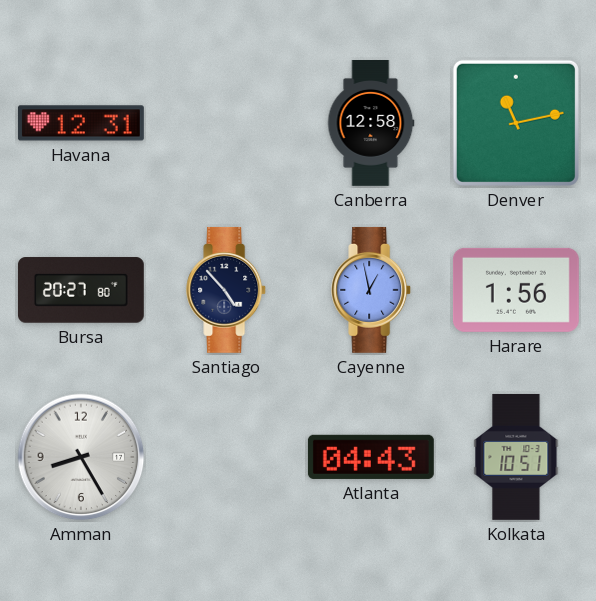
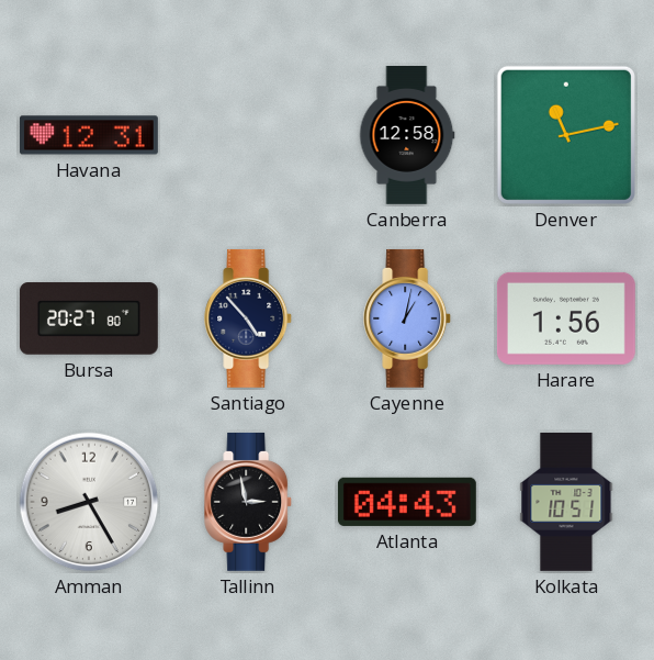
Cayenne: 12:58 -> 1:02
Tallinn: none -> 2:58
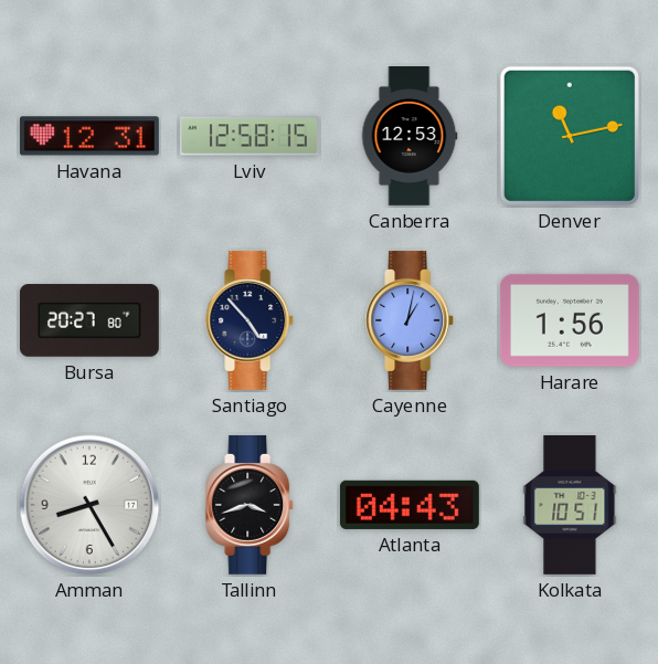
Lviv: none -> 12:58
Canberra: 12:58 -> 12:53
Tallinn: 2:58 -> 3:42
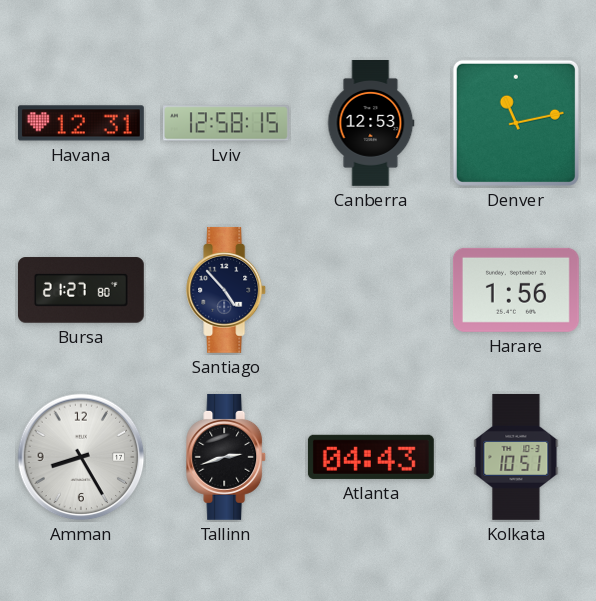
Bursa: 20:27 -> 21:27
Cayenne: 1:02 -> none
Tallinn: 3:42 -> 2:42
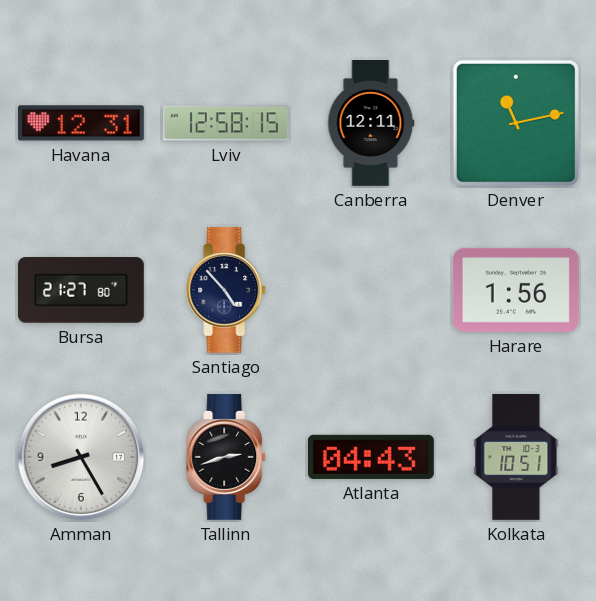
Canberra: 12:53 -> 12:11
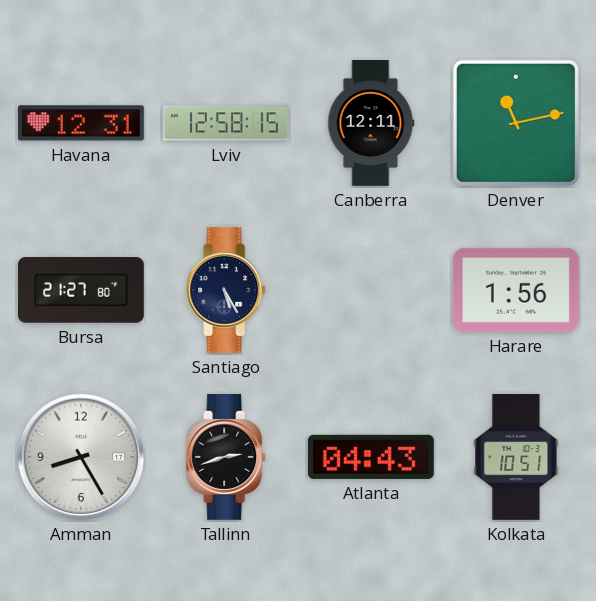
Santiago: 4:53 -> 5:25
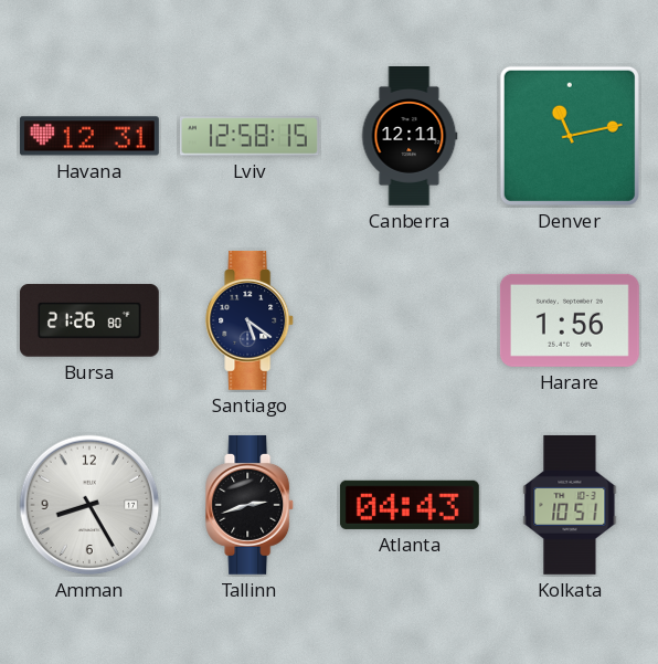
Bursa: 21:27 -> 21:26
Santiago: 5:25 -> 5:21
